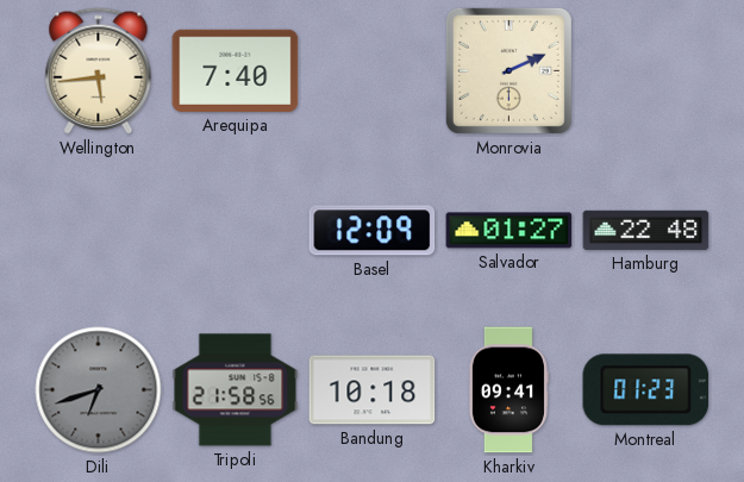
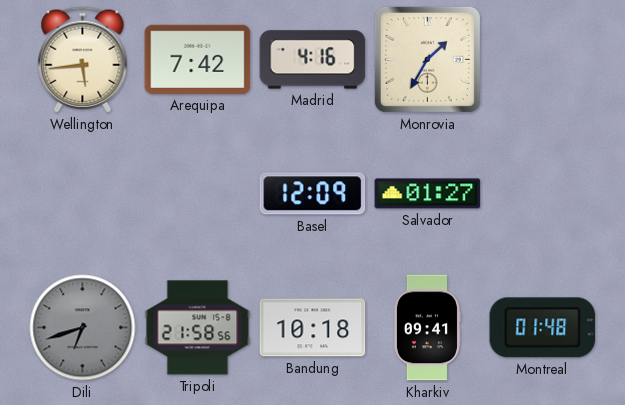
Arequipa: 7:40 -> 7:42
Madrid: none -> 4:16
Monrovia: 2:11 -> 1:35
Hamburg: 22:48 -> none
Montreal: 01:23 -> 01:48
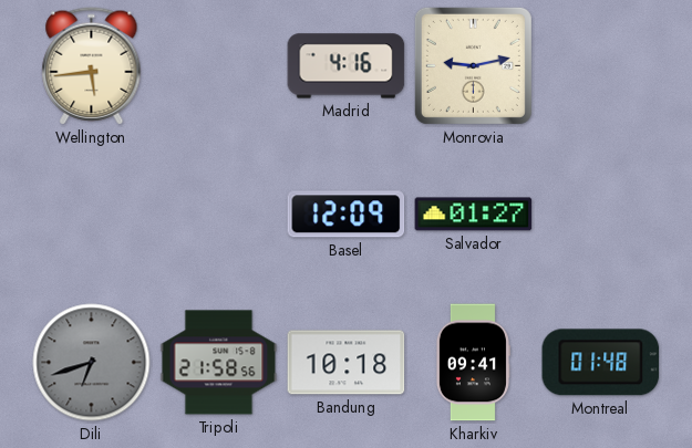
Arequipa: 7:42 -> none
Monrovia: 1:35 -> 9:13
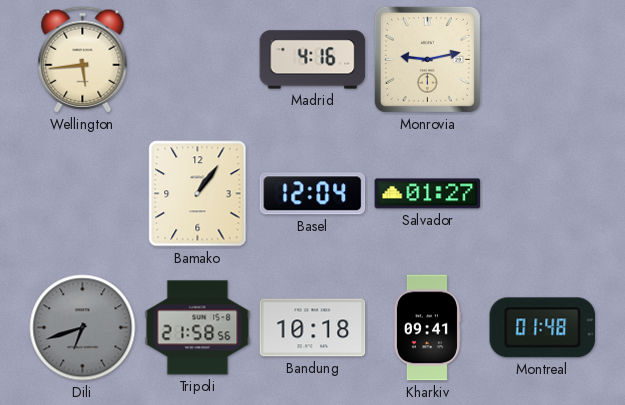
Bamako: none -> 1:06
Basel: 12:09 -> 12:04
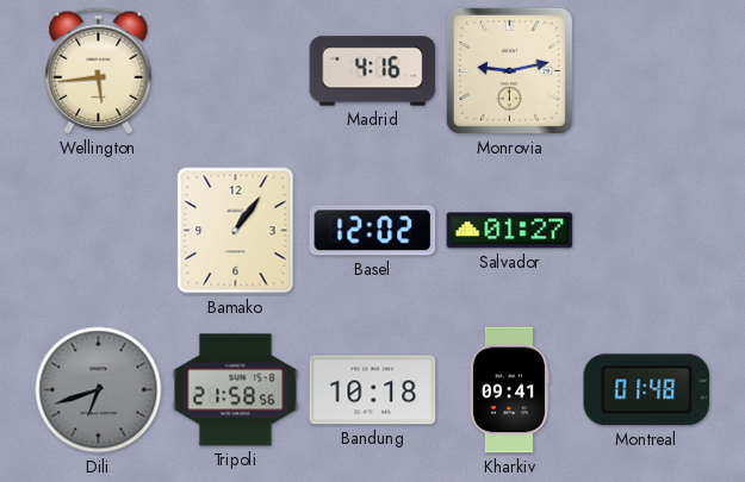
Basel: 12:04 -> 12:02
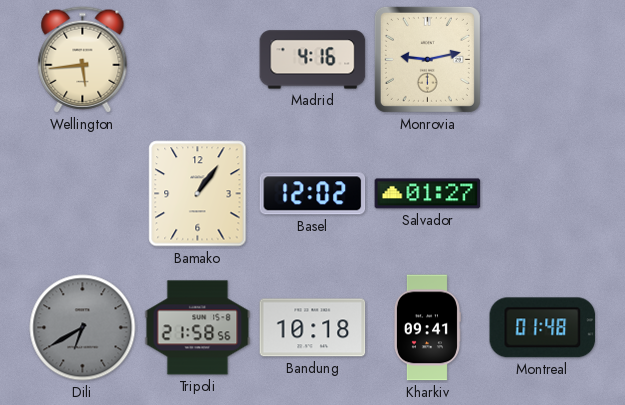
Dili: 6:42 -> 6:40
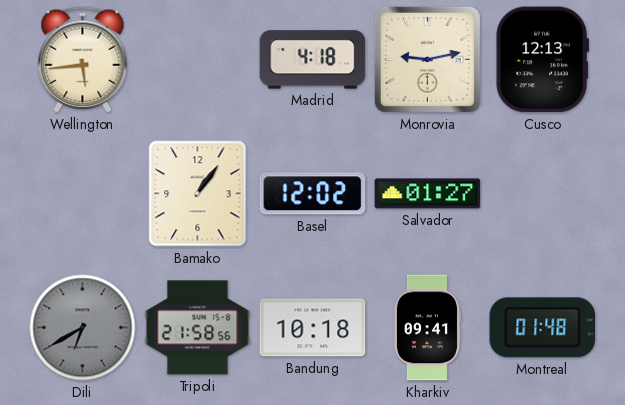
Madrid: 4:16 -> 4:18
Cusco: none -> 12:13
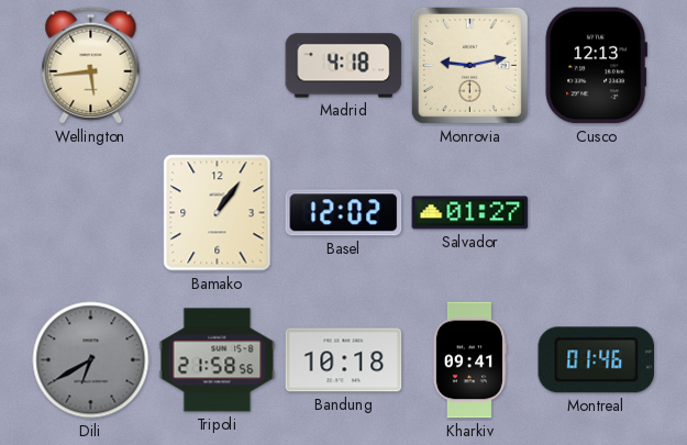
Montreal: 01:48 -> 01:46
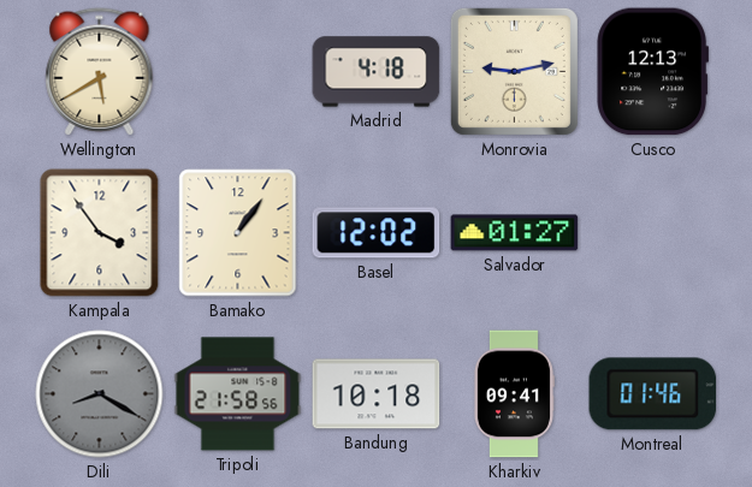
Wellington: 5:44 -> 5:40
Kampala: none -> 3:54
Dili: 6:40 -> 8:20
